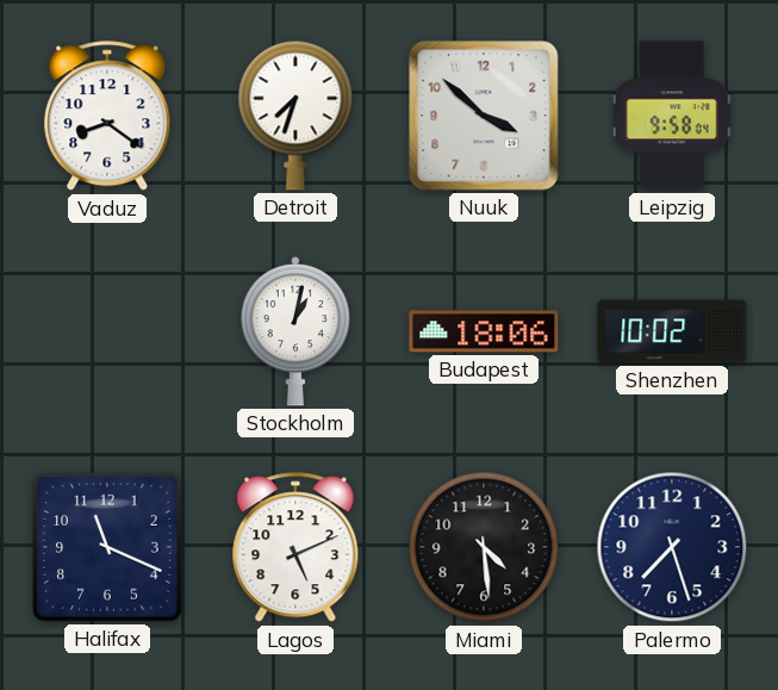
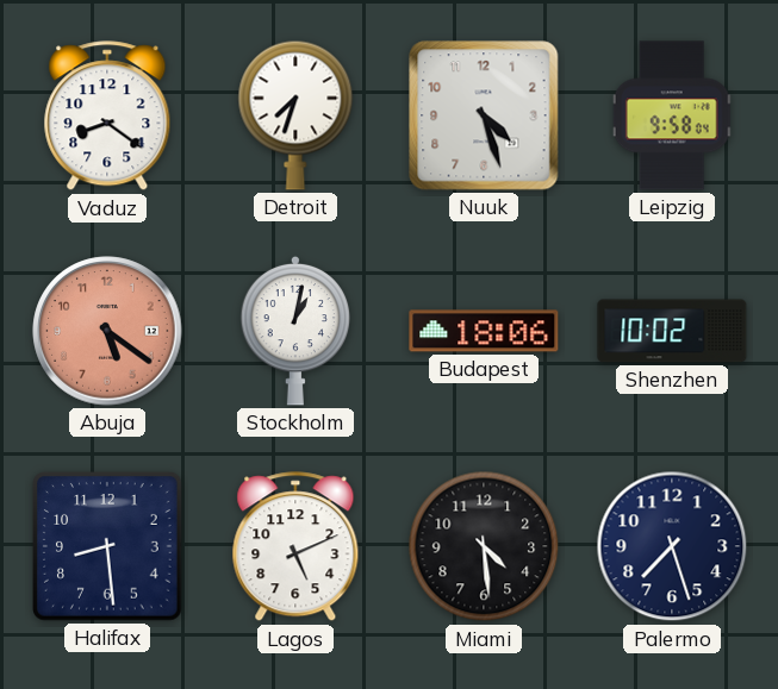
Nuuk: 3:52 -> 4:27
Abuja: none -> 5:21
Halifax: 11:19 -> 8:29
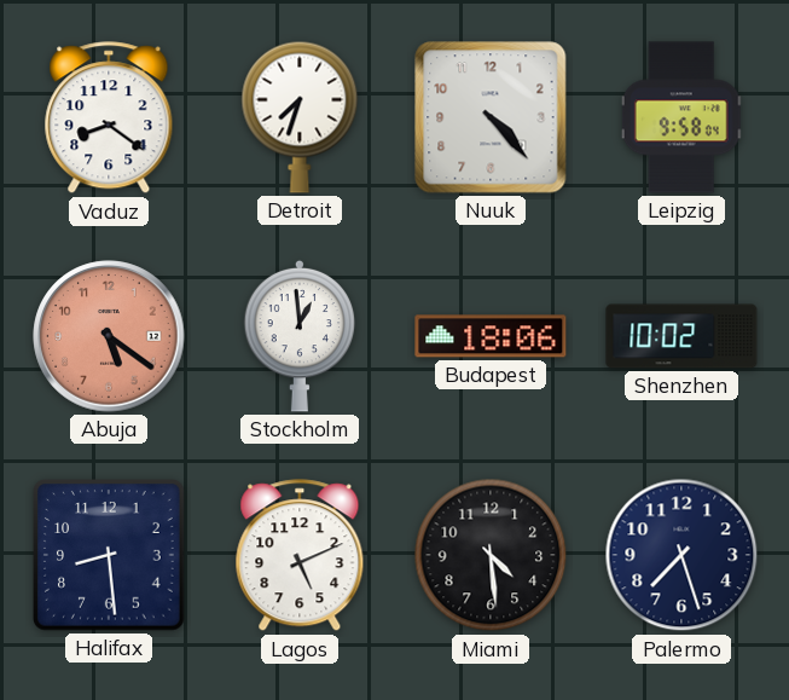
Nuuk: 4:27 -> 4:23
Stockholm: 1:02 -> 12:59
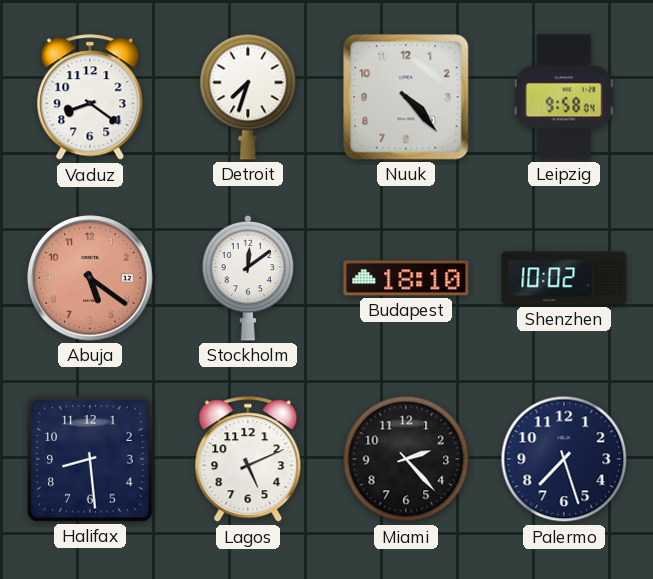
Stockholm: 12:59 -> 12:09
Budapest: 18:06 -> 18:10
Miami: 4:29 -> 2:23
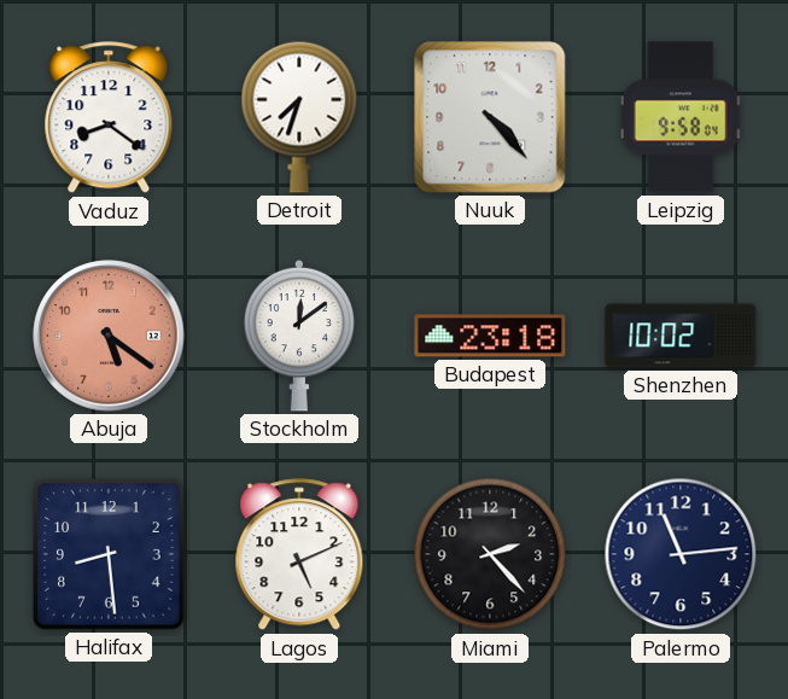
Budapest: 18:10 -> 23:18
Palermo: 7:27 -> 11:14
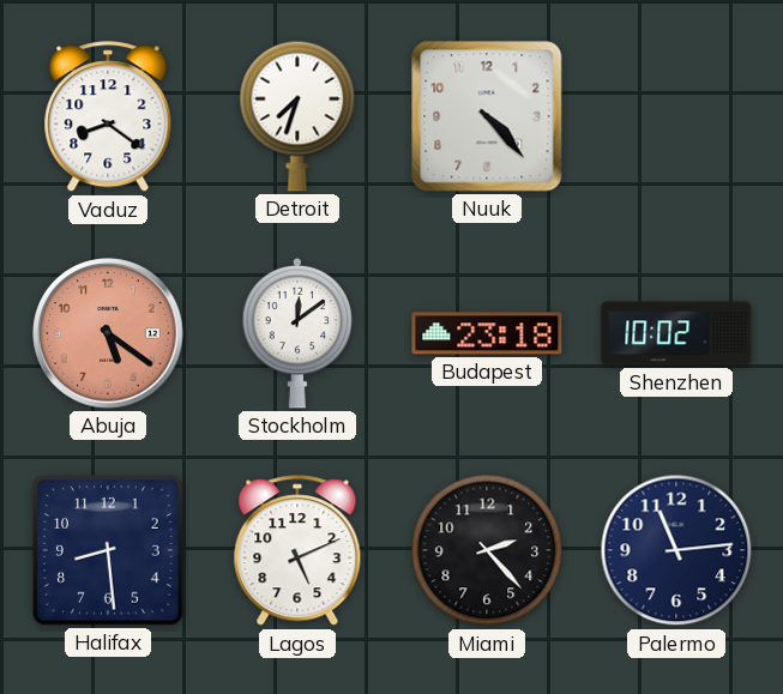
Leipzig: 9:58 -> none
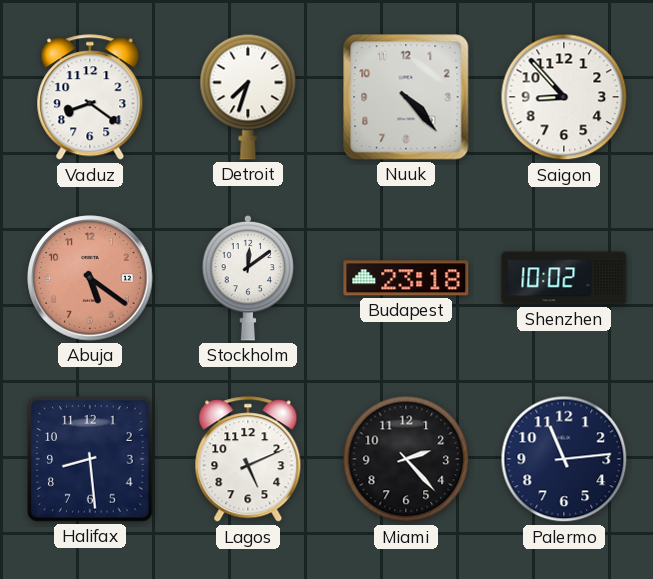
Saigon: none -> 8:53
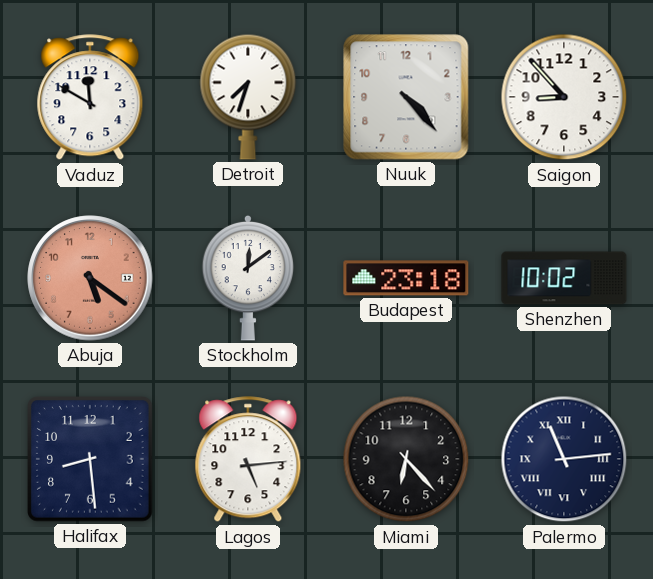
Vaduz: 8:21 -> 11:50
Lagos: 5:11 -> 5:14
Miami: 2:23 -> 6:23
Palermo numerals: Arabic -> Roman
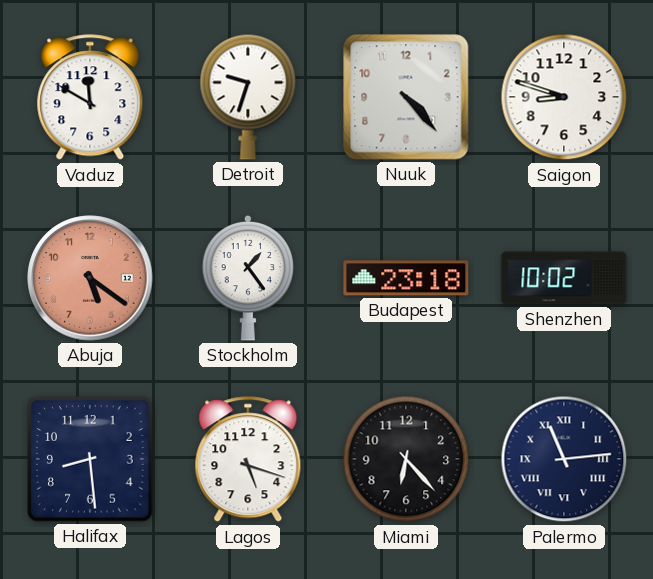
Detroit: 7:33 -> 9:33
Saigon: 8:53 -> 8:48
Stockholm: 12:09 -> 1:24
Lagos: 5:14 -> 5:18
